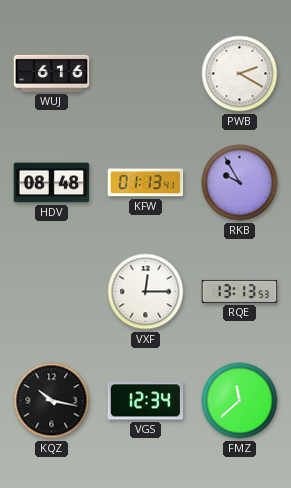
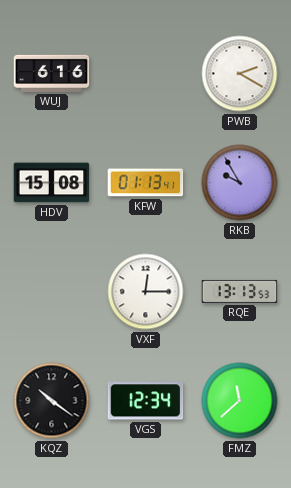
HDV: 08:48 -> 15:08
KQZ: 10:17 -> 10:21
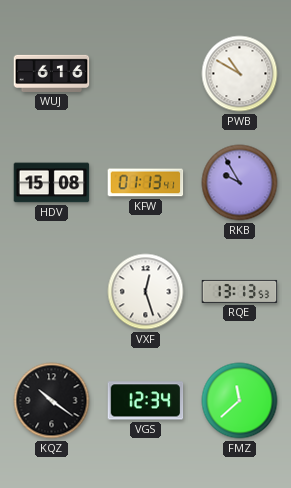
PWB: 2:20 -> 10:50
VXF: 12:15 -> 12:27
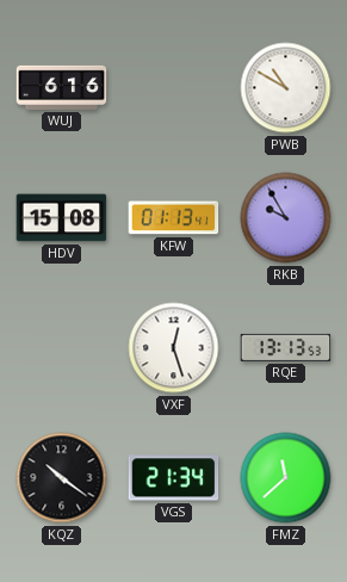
VGS: 12:34 -> 21:34
